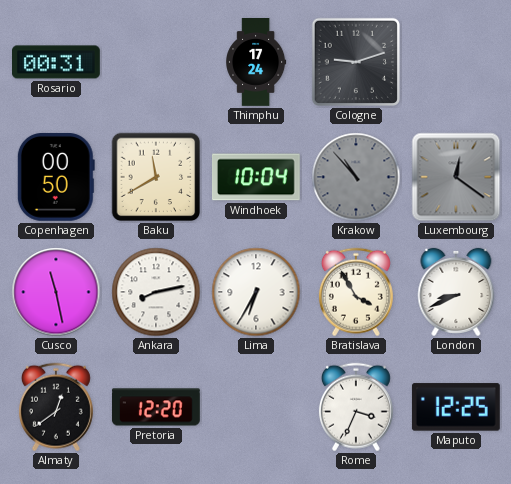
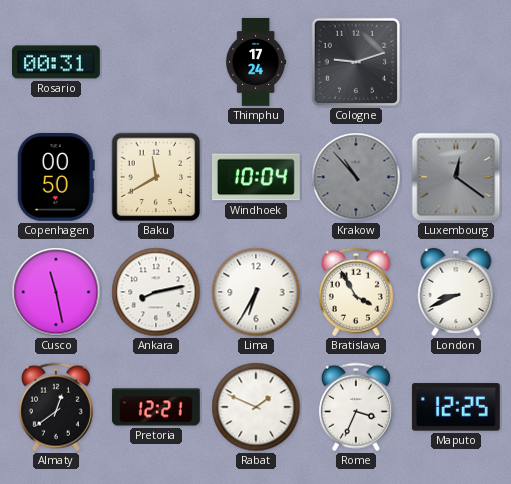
Pretoria: 12:20 -> 12:21
Rabat: none -> 1:49
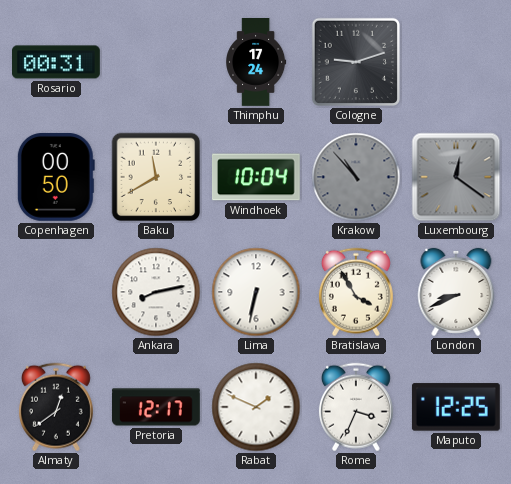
Cusco: 11:28 -> none
Lima: 6:35 -> 6:32
Pretoria: 12:21 -> 12:17
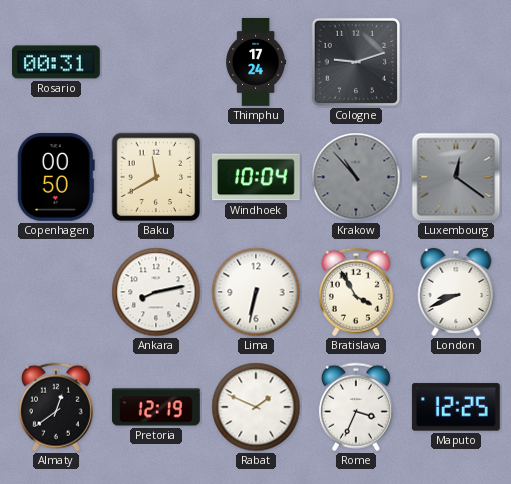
Pretoria: 12:17 -> 12:19
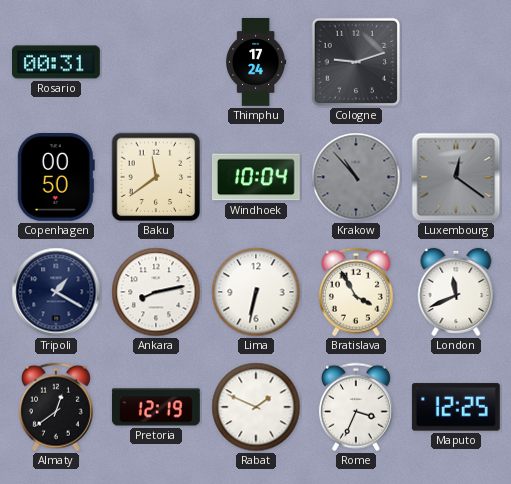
Baku: 11:40 -> 11:39
Tripoli: none -> 1:20
London: 8:41 -> 11:41
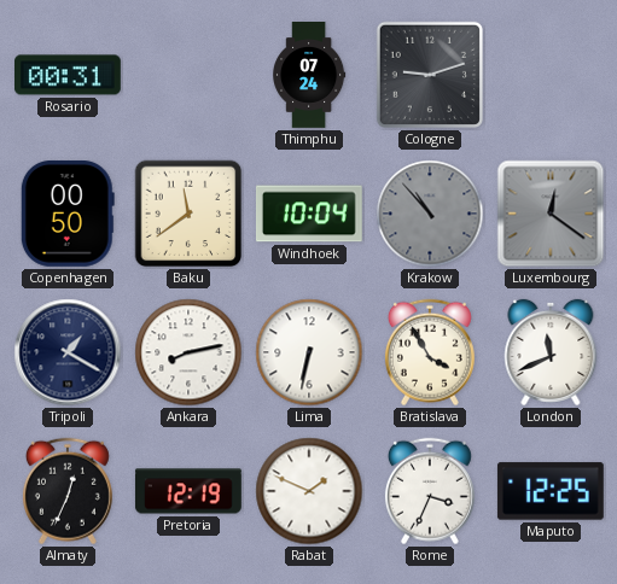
Thimphu: 17:24 -> 07:24
Almaty: 12:39 -> 12:34
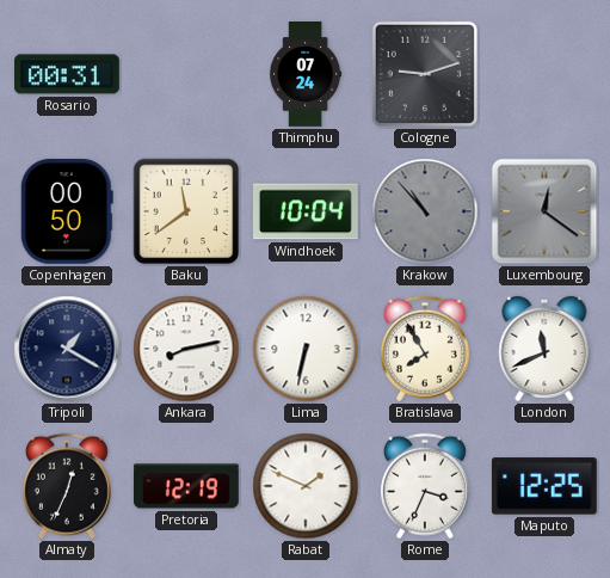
Bratislava: 3:55 -> 7:55
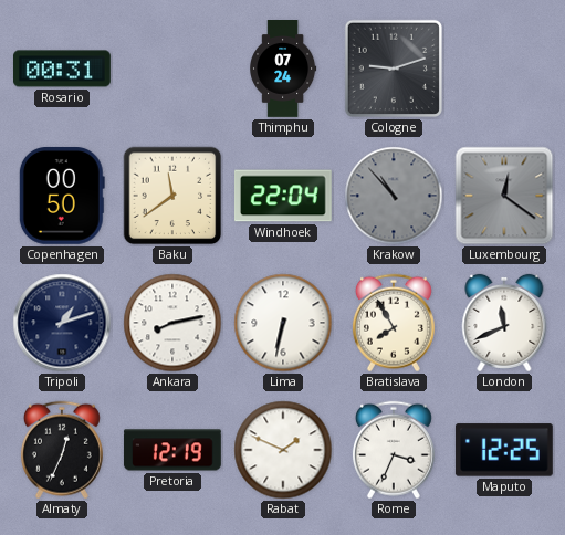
Windhoek: 10:04 -> 22:04
Tripoli: 1:20 -> 1:12
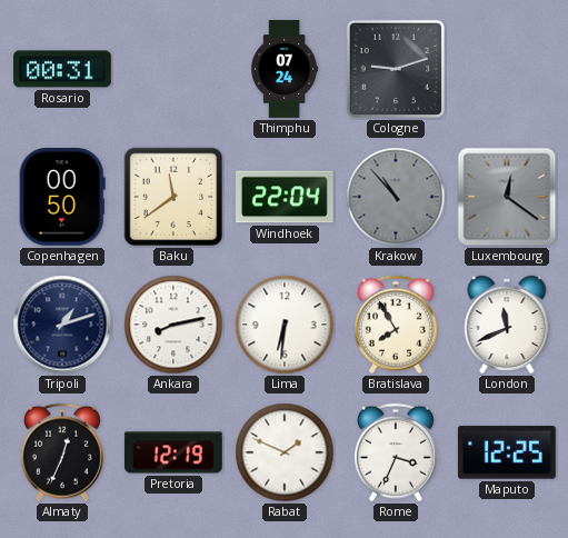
Lima: 6:32 -> 6:31
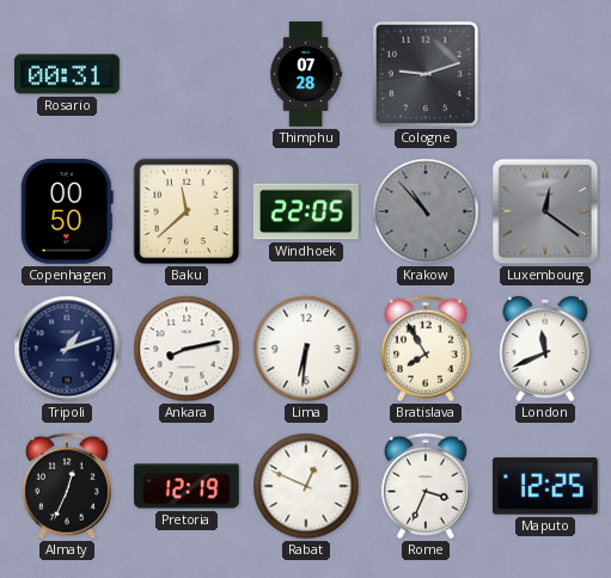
Thimphu: 07:24 -> 07:28
Baku: 11:39 -> 11:38
Windhoek: 22:04 -> 22:05
Rabat: 1:49 -> 12:49
